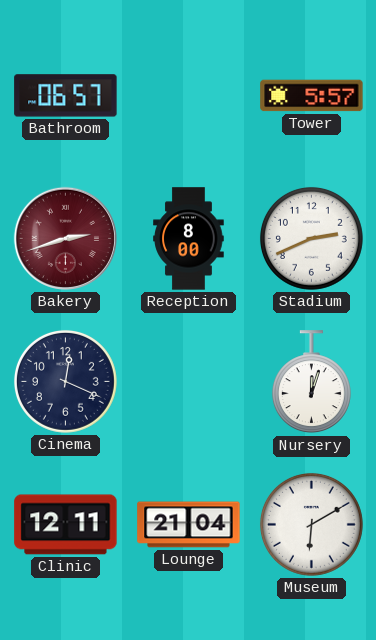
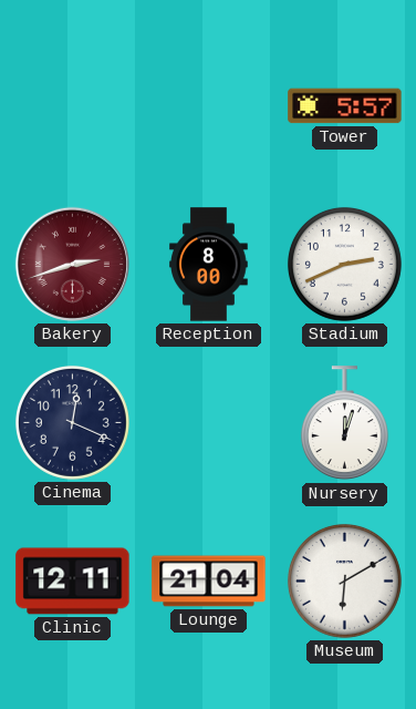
Bathroom: 06:57 -> none
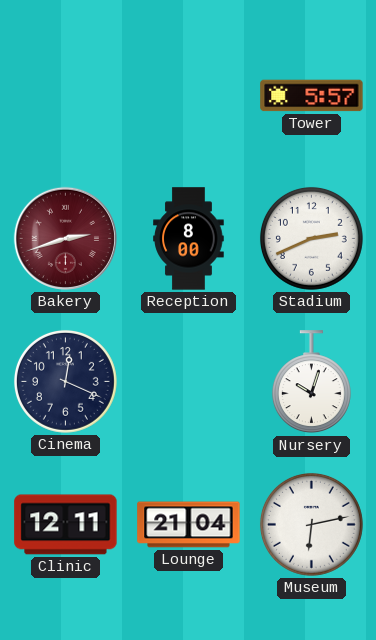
Nursery: 12:03 -> 10:03
Museum: 6:10 -> 6:13
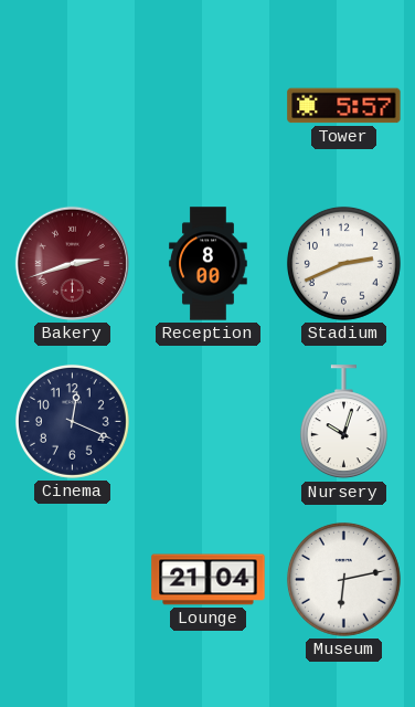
Clinic: 12:11 -> none
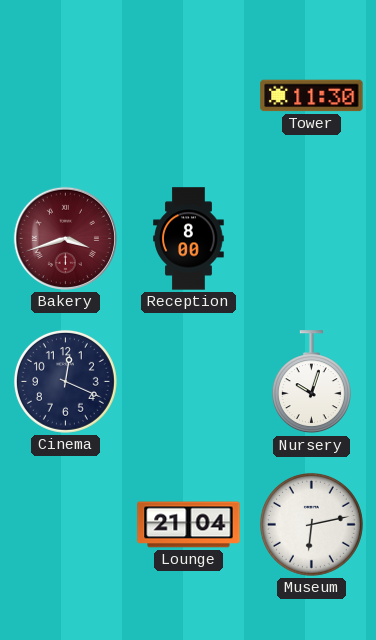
Tower: 5:57 -> 11:30
Bakery: 2:42 -> 3:42
Stadium: 2:41 -> none
